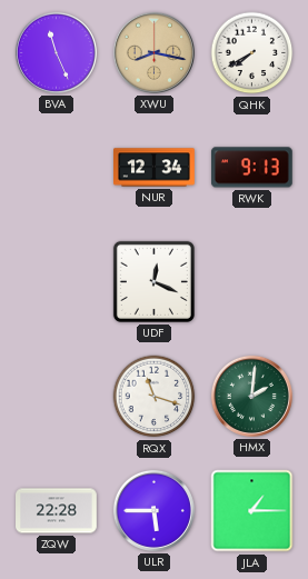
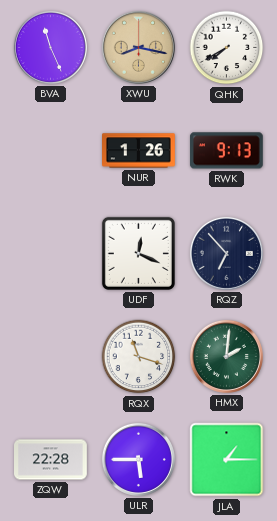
NUR: 12:34 -> 1:26
RQZ: none -> 6:53
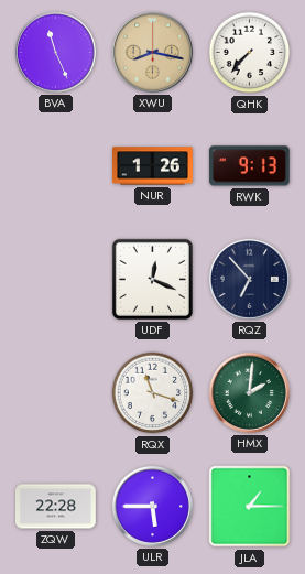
QHK: 7:40 -> 7:37
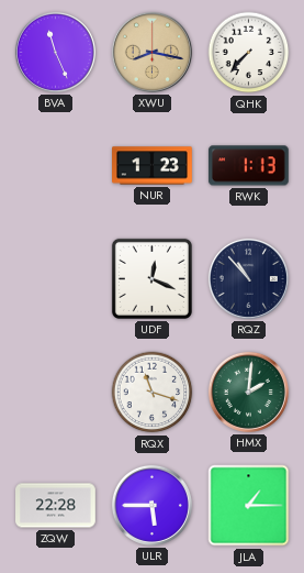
NUR: 1:26 -> 1:23
RWK: 9:13 -> 1:13
RQZ: 6:53 -> 10:53
